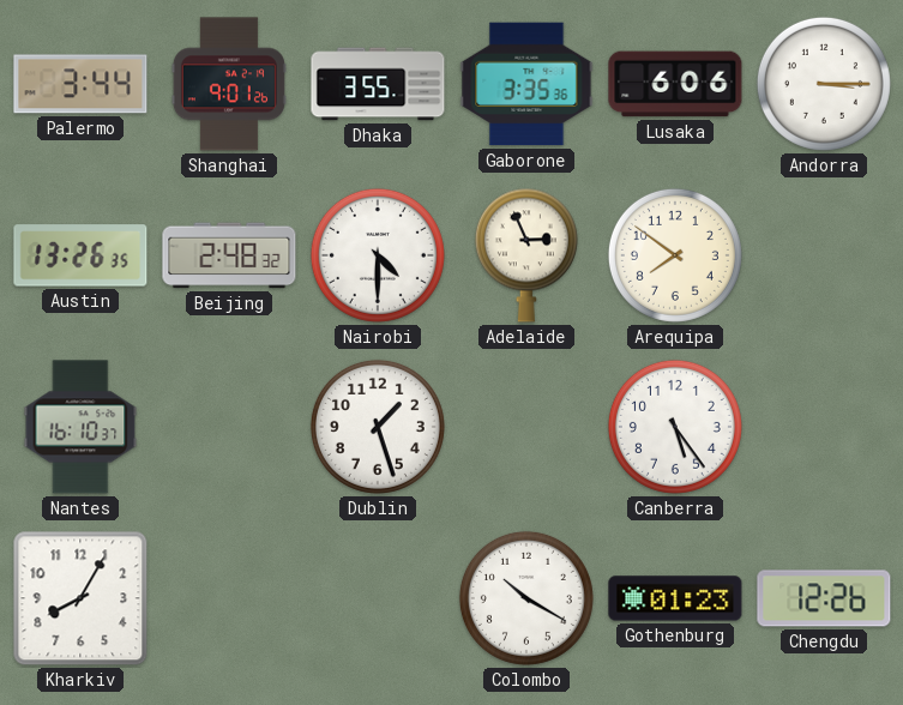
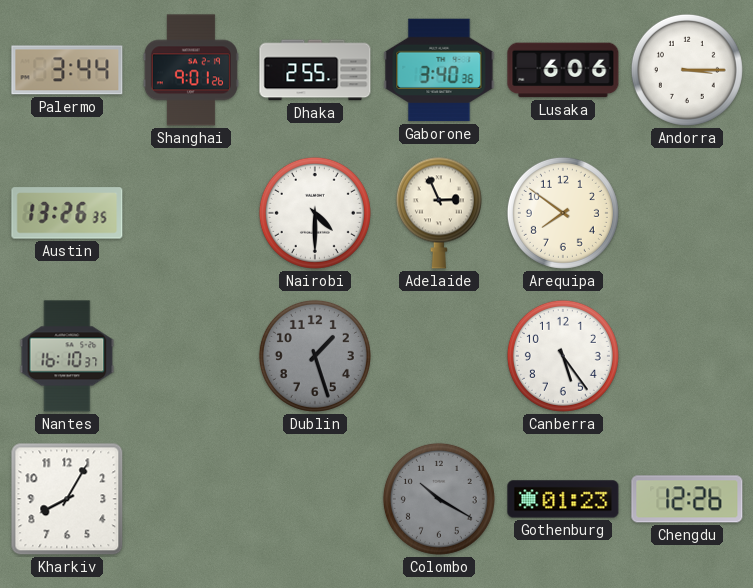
Dhaka: 3:55 -> 2:55
Gaborone: 3:35 -> 3:40
Beijing: 2:48 -> none
Dublin dial: white -> grey
Colombo dial: white -> grey
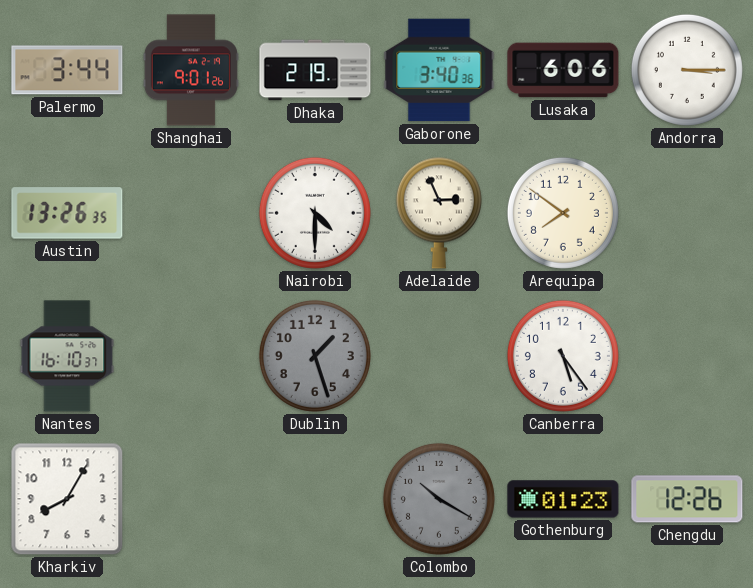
Dhaka: 2:55 -> 2:19
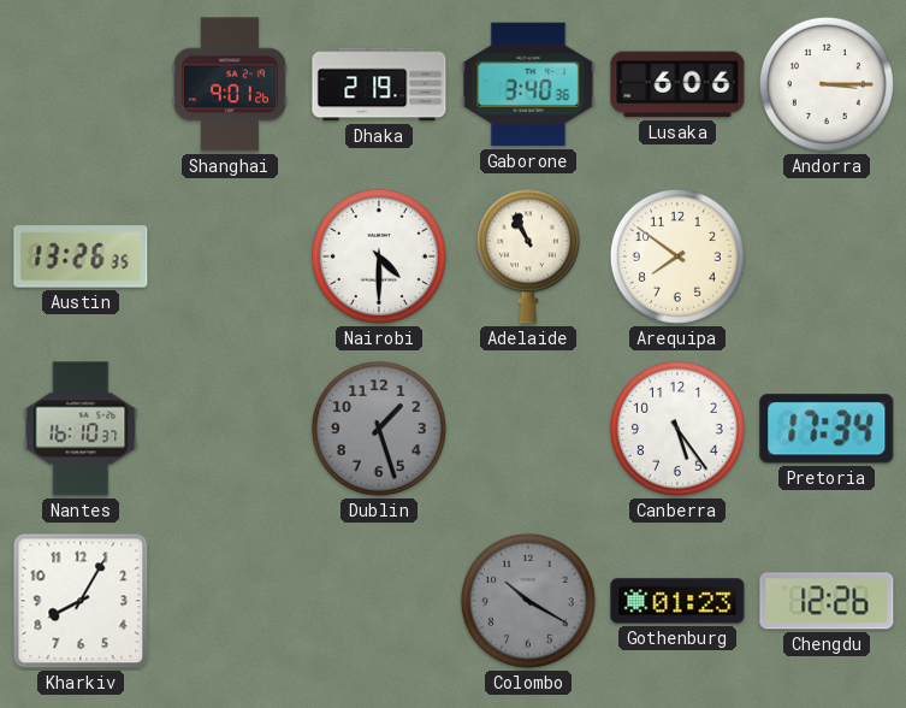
Palermo: 3:44 -> none
Adelaide: 2:56 -> 10:56
Pretoria: none -> 17:34
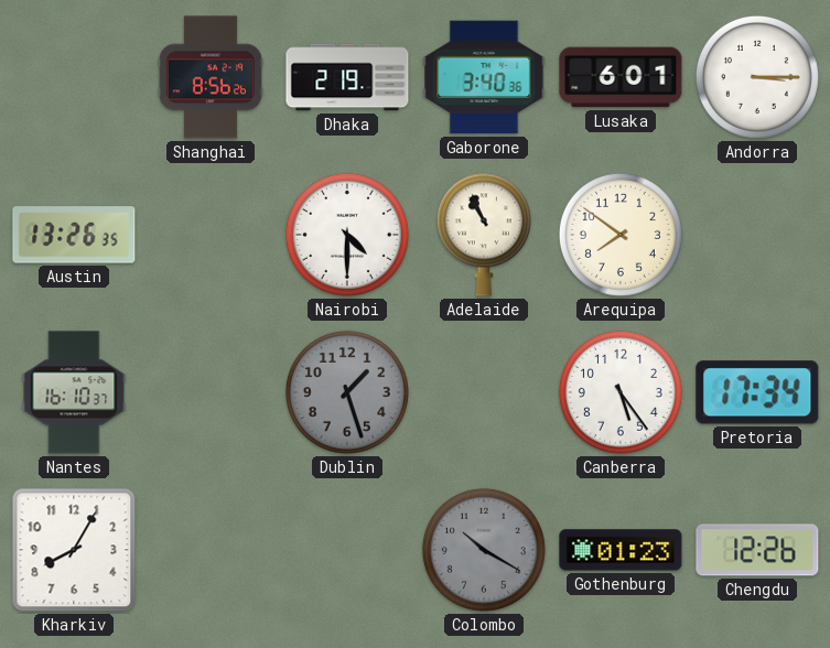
Shanghai: 9:01 -> 8:56
Lusaka: 6:06 -> 6:01
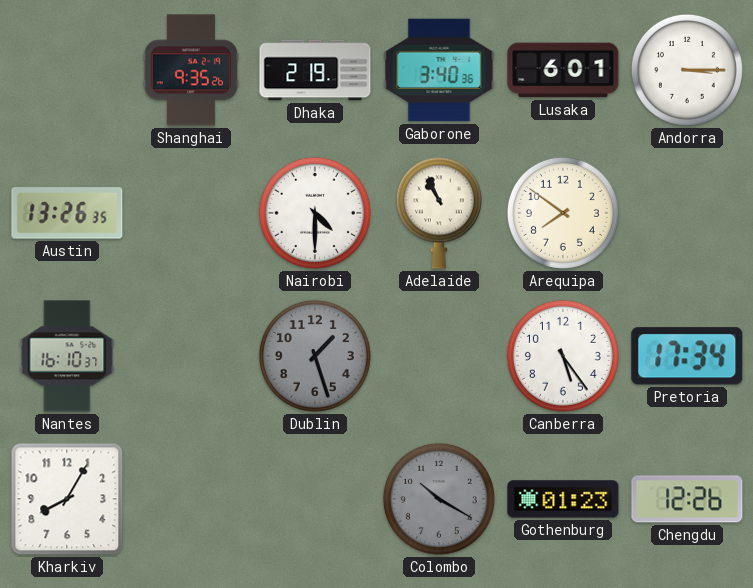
Shanghai: 8:56 -> 9:35
